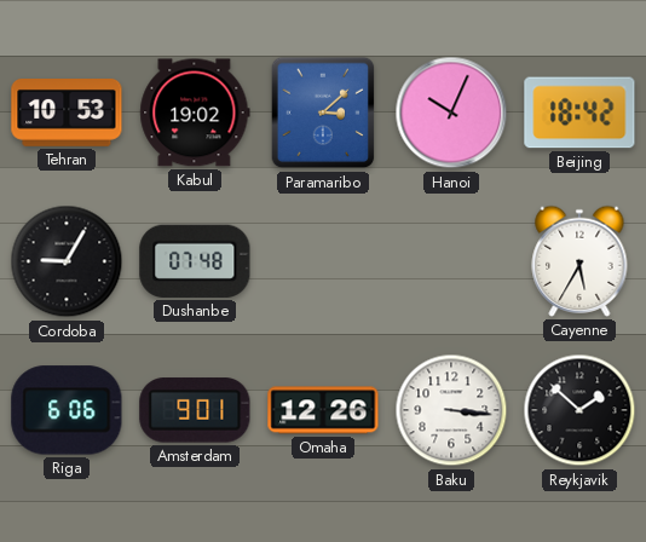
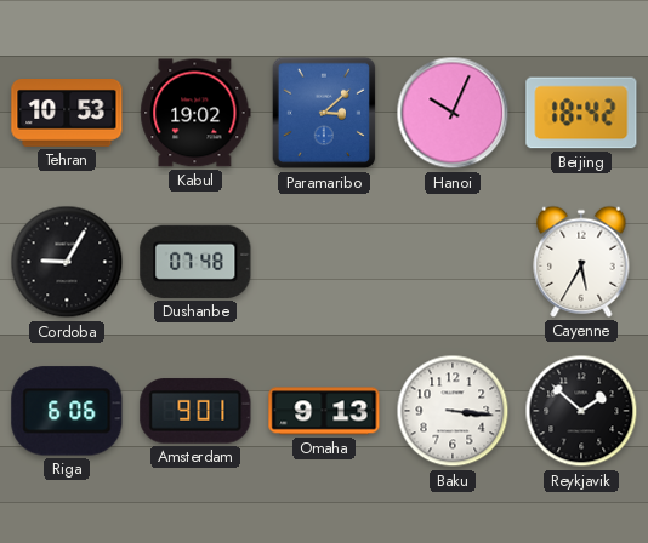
Omaha: 12:26 -> 9:13
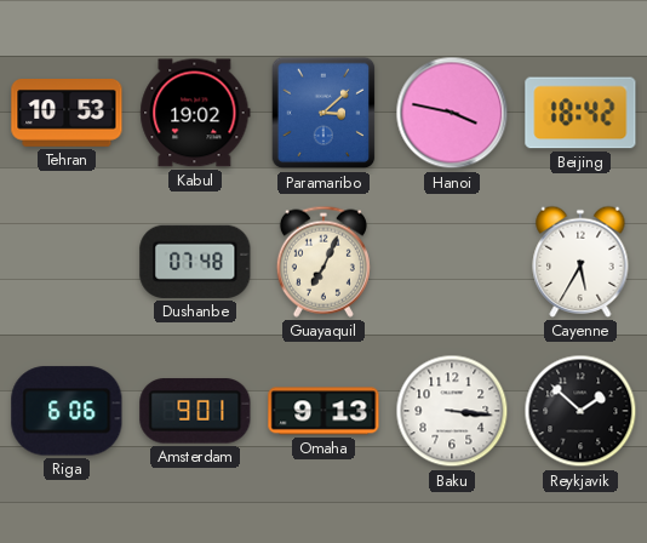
Hanoi: 10:04 -> 3:47
Cordoba: 9:05 -> none
Guayaquil: none -> 7:04
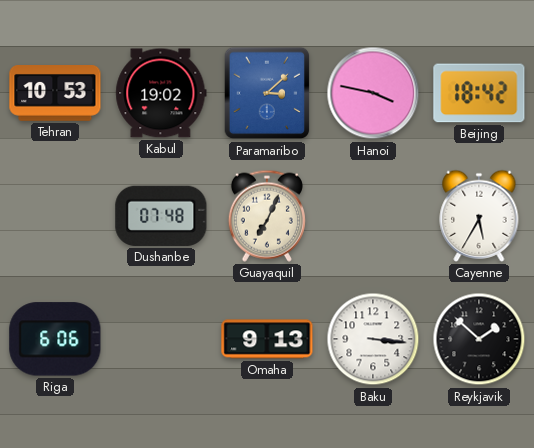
Amsterdam: 9:01 -> none
